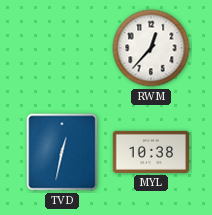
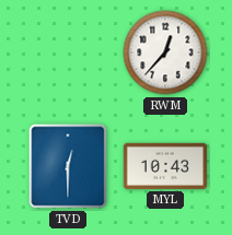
TVD: 12:32 -> 12:30
MYL: 10:38 -> 10:43
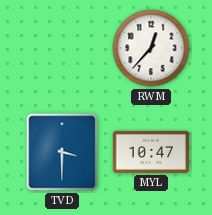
TVD: 12:30 -> 3:30
MYL: 10:43 -> 10:47
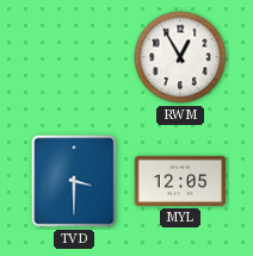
RWM: 12:37 -> 12:55
MYL: 10:47 -> 12:05
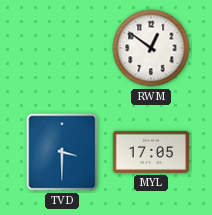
RWM: 12:55 -> 12:51
MYL: 12:05 -> 17:05
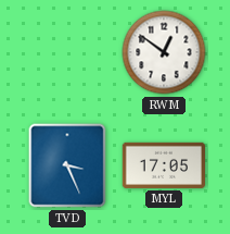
TVD: 3:30 -> 3:26
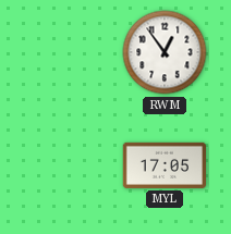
RWM: 12:51 -> 12:54
TVD: 3:26 -> none
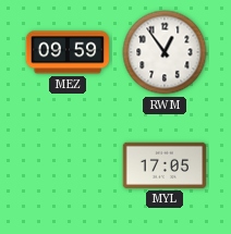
MEZ: none -> 09:59
